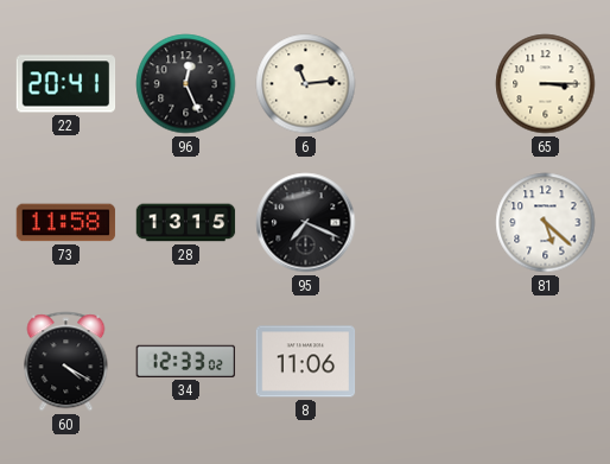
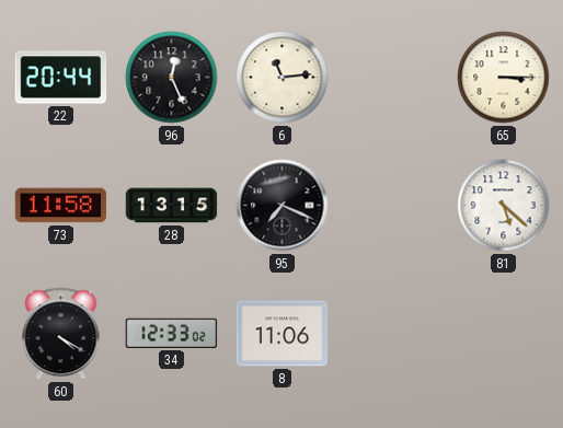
22: 20:41 -> 20:44
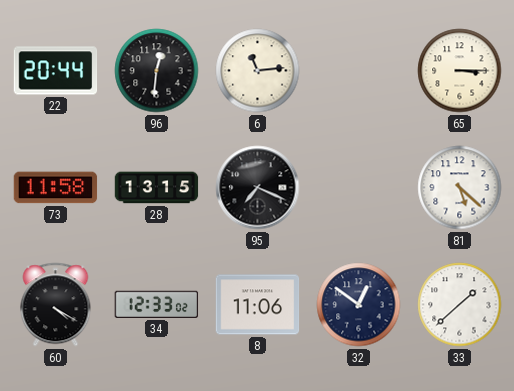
96: 12:26 -> 12:31
32: none -> 12:51
33: none -> 1:38
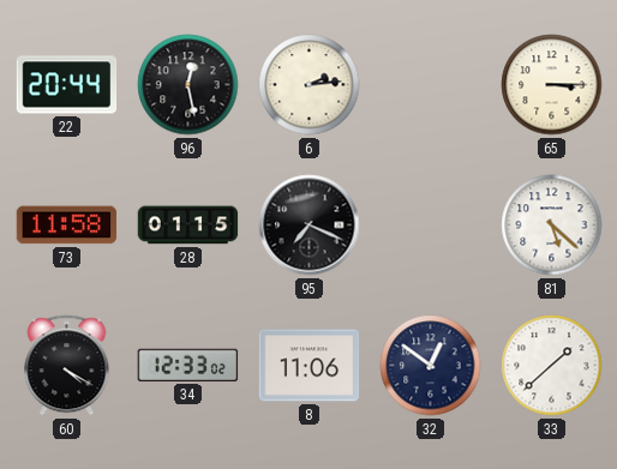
96: 12:31 -> 12:28
6: 11:14 -> 2:14
28: 13:15 -> 01:15
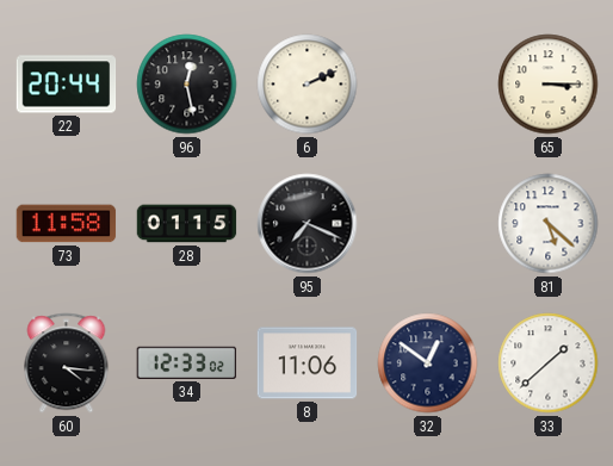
6: 2:14 -> 2:11
60: 4:20 -> 4:16
